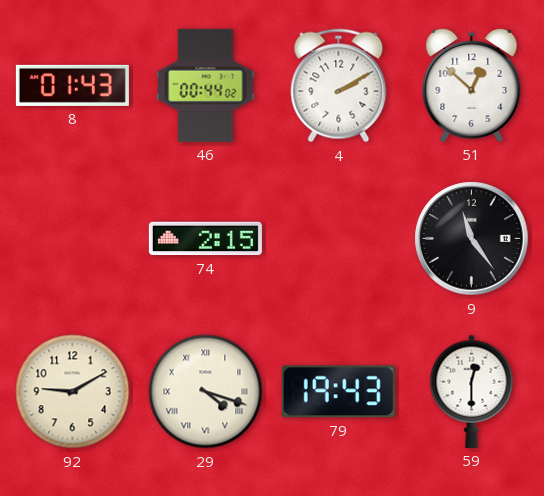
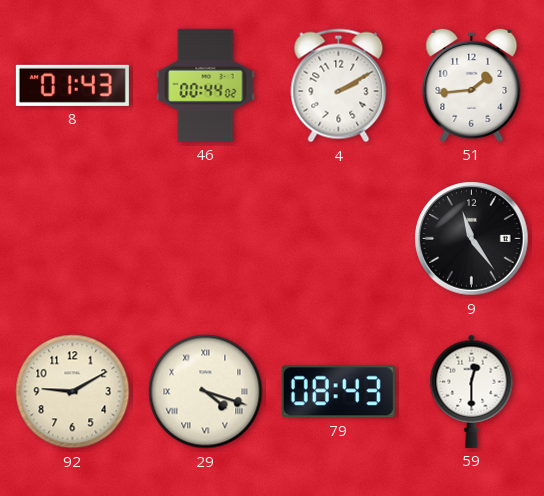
51: 12:52 -> 1:44
74: 2:15 -> none
79: 19:43 -> 08:43
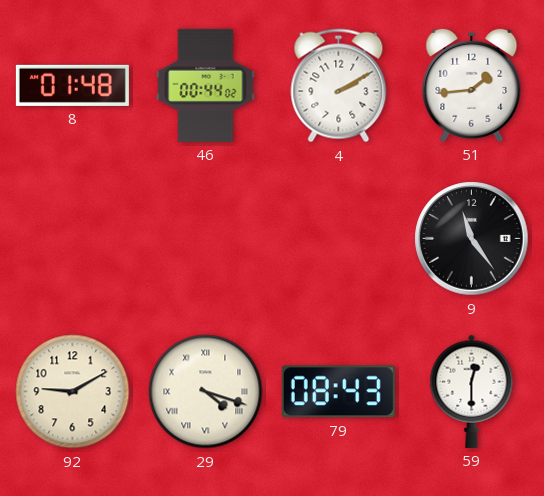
8: 01:43 -> 01:48
